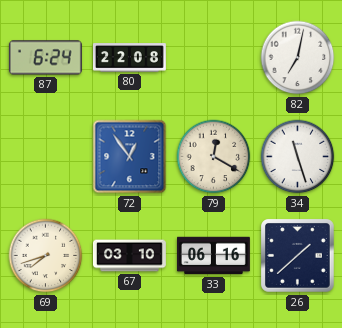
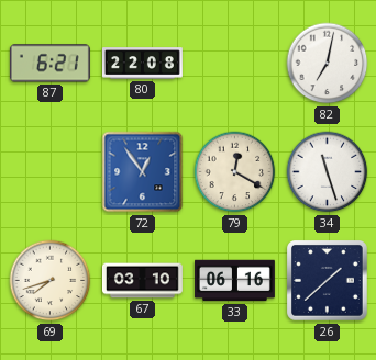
87: 6:24 -> 6:21
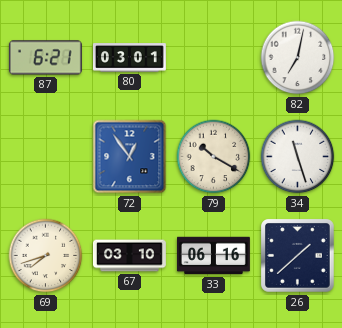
80: 22:08 -> 03:01
79: 12:20 -> 10:20
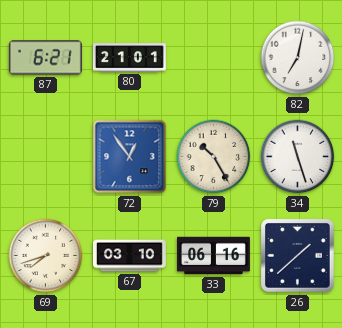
80: 03:01 -> 21:01
79: 10:20 -> 10:25
